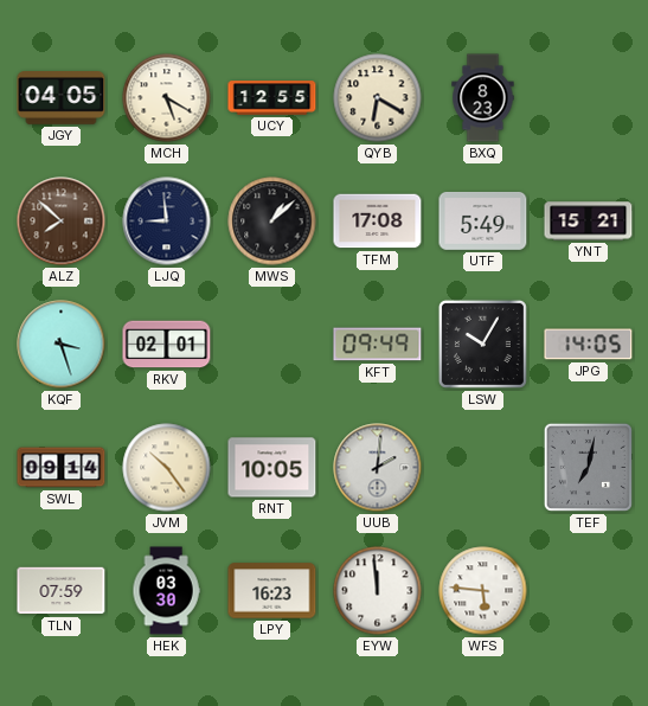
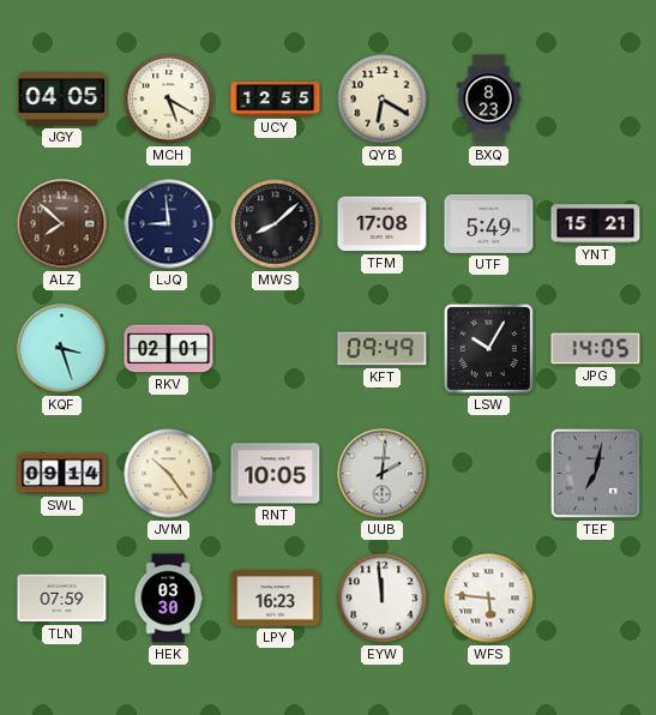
MWS: 1:08 -> 8:08
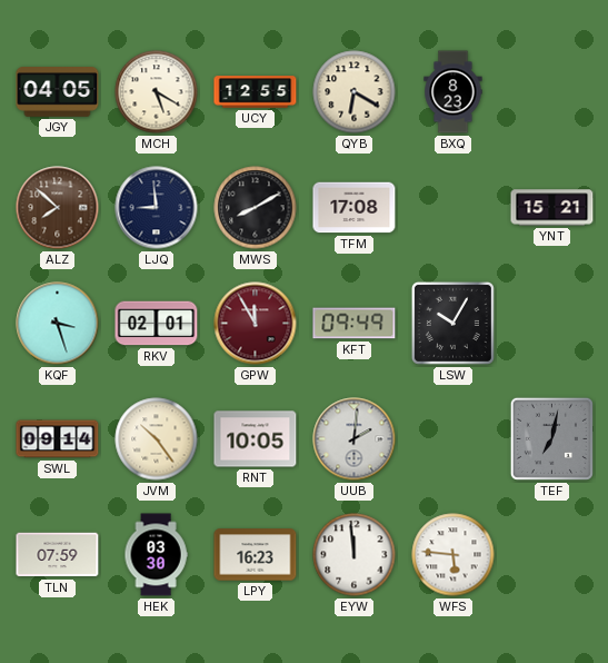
MWS: 8:08 -> 8:10
UTF: 5:49 -> none
GPW: none -> 11:55
JPG: 14:05 -> none
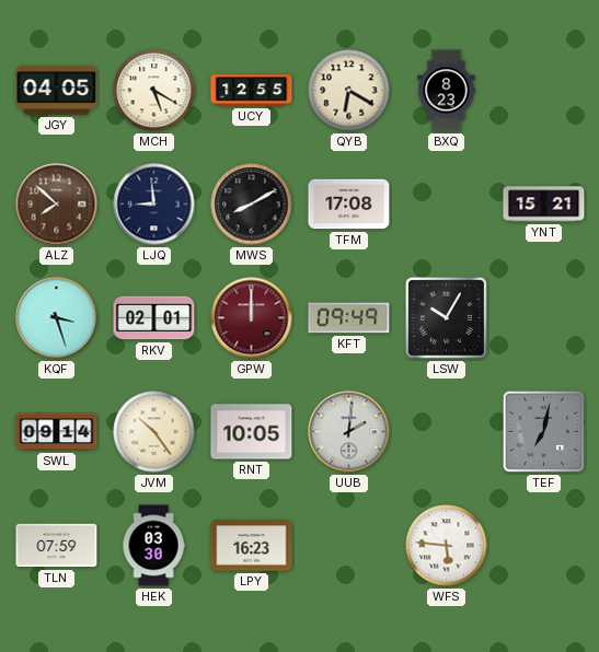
GPW: 11:55 -> 12:00
EYW: 11:59 -> none
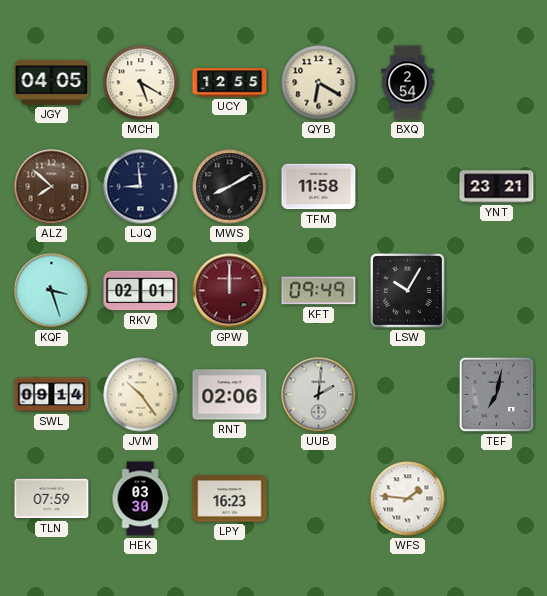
BXQ: 8:23 -> 2:54
TFM: 17:08 -> 11:58
YNT: 15:21 -> 23:21
RNT: 10:05 -> 02:06
WFS: 5:46 -> 1:46
